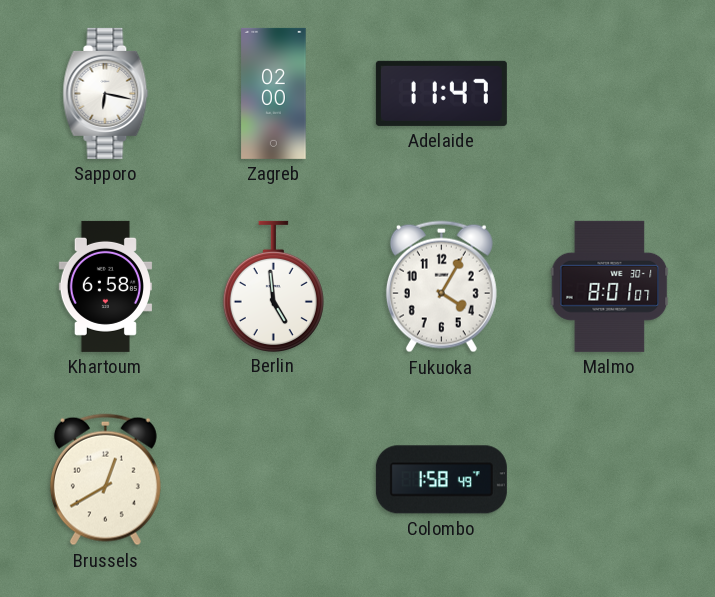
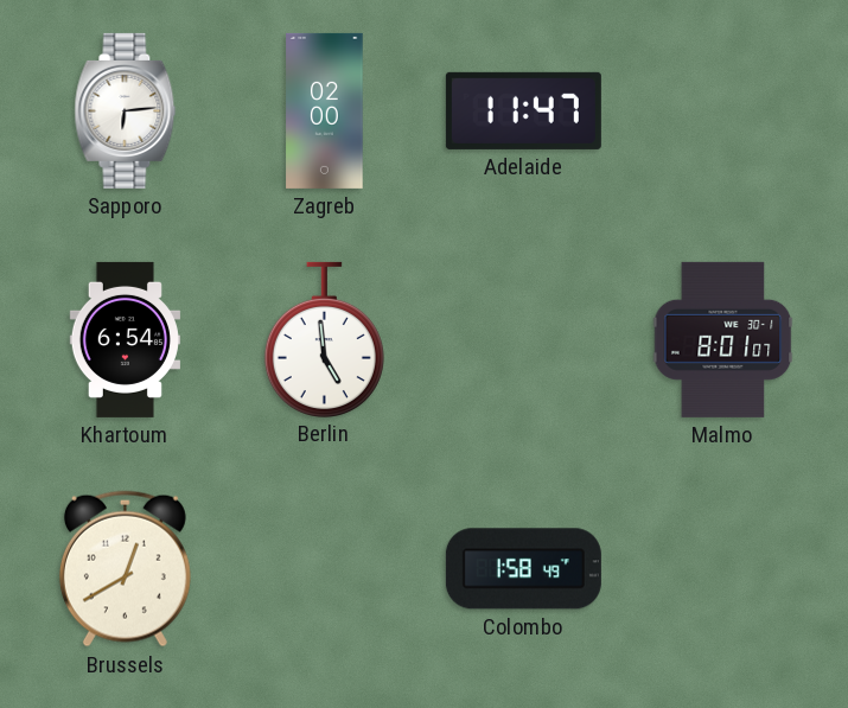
Sapporo: 6:17 -> 6:14
Khartoum: 6:58 -> 6:54
Fukuoka: 4:05 -> none
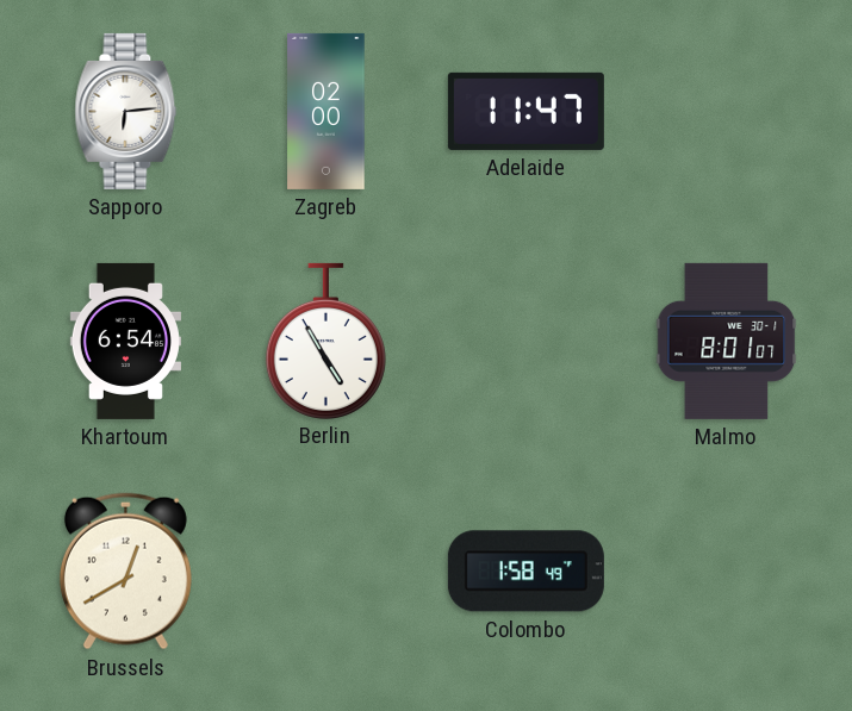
Berlin: 4:59 -> 4:55
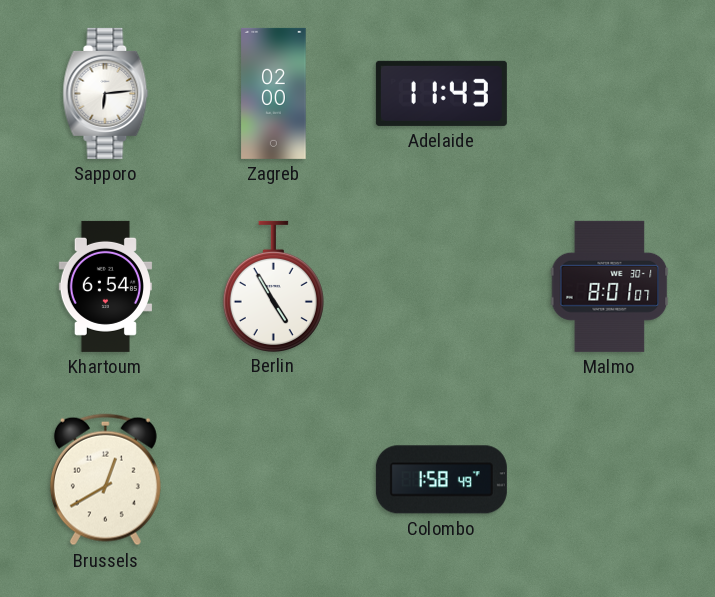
Adelaide: 11:47 -> 11:43
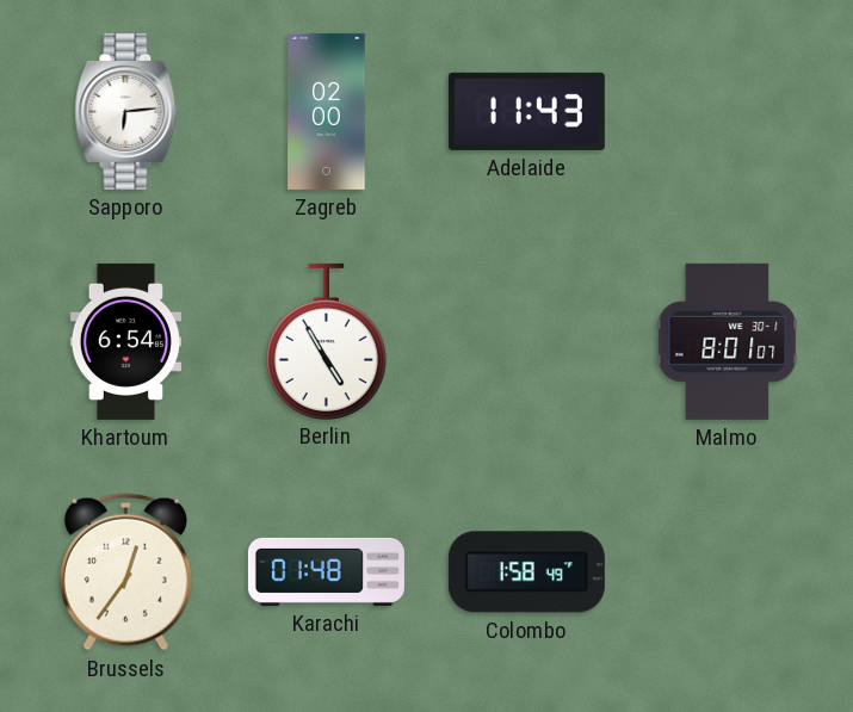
Brussels: 12:40 -> 12:36
Karachi: none -> 01:48
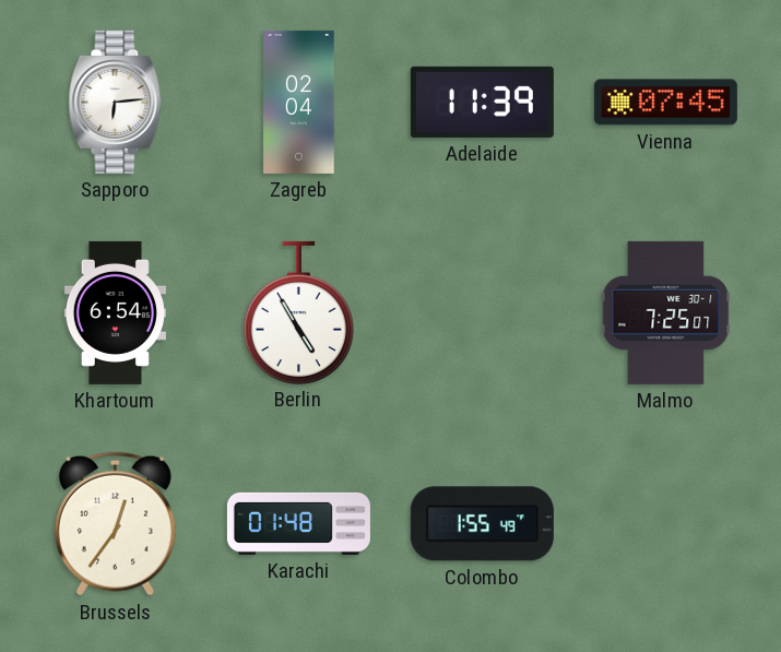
Zagreb: 02:00 -> 02:04
Adelaide: 11:43 -> 11:39
Vienna: none -> 07:45
Malmo: 8:01 -> 7:25
Colombo: 1:58 -> 1:55
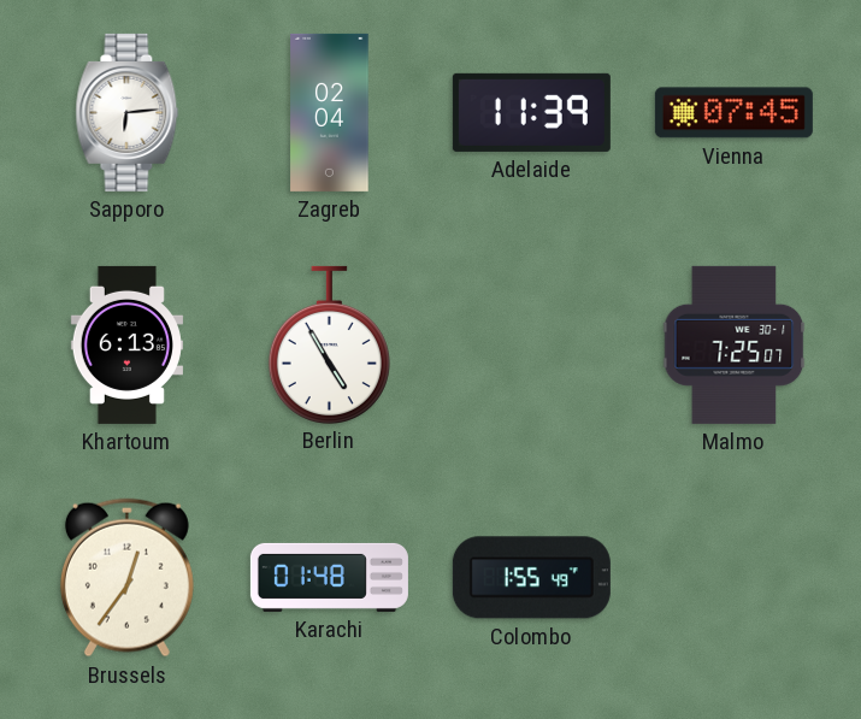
Khartoum: 6:54 -> 6:13
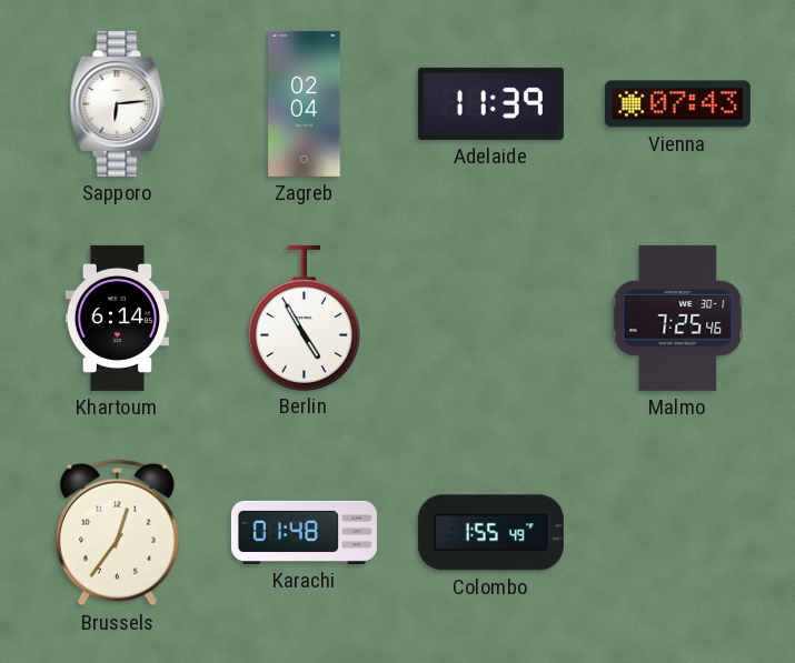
Vienna: 07:45 -> 07:43
Khartoum: 6:13 -> 6:14
Malmo: 7:25:07 -> 7:25:46
